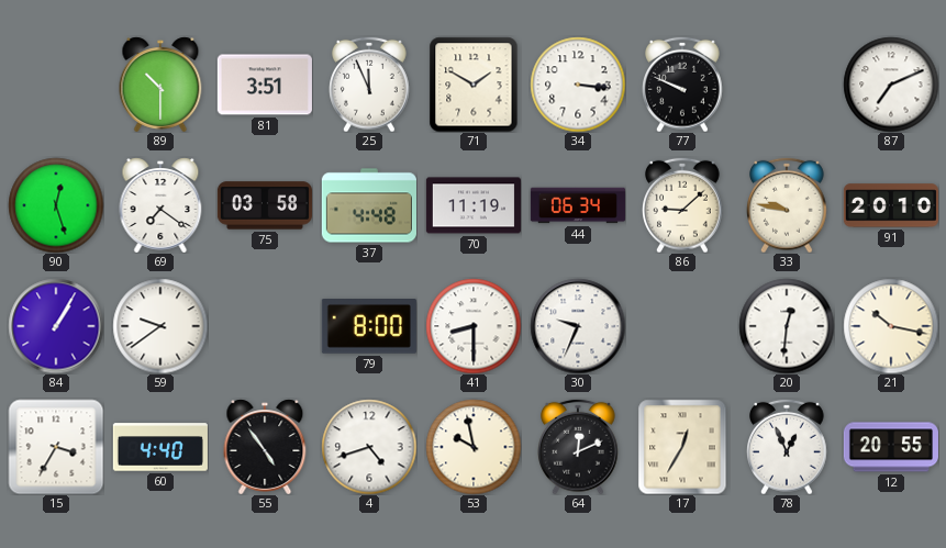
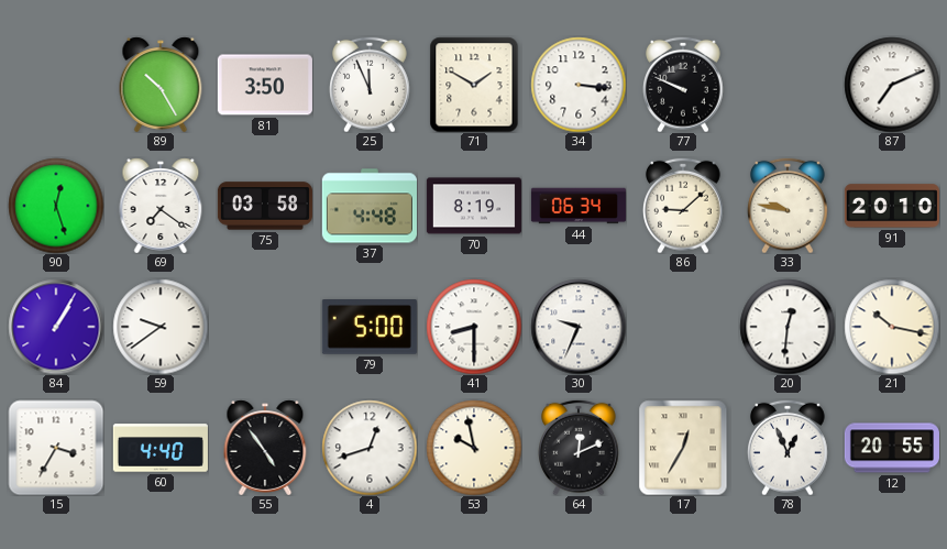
89: 10:30 -> 10:25
81: 3:51 -> 3:50
70: 11:19 -> 8:19
79: 8:00 -> 5:00
4: 4:42 -> 12:42
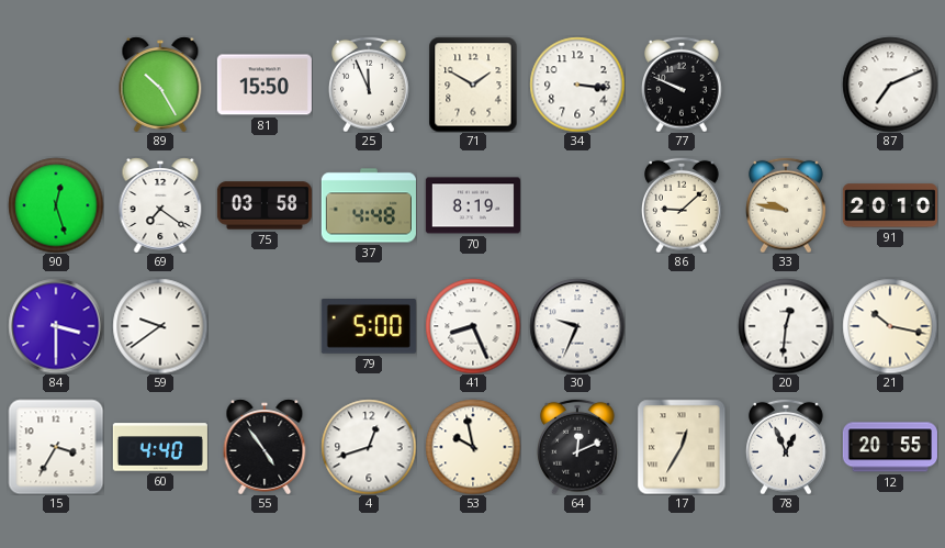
81: 3:50 -> 15:50
44: 06:34 -> none
84: 1:05 -> 3:30
41: 8:30 -> 8:26
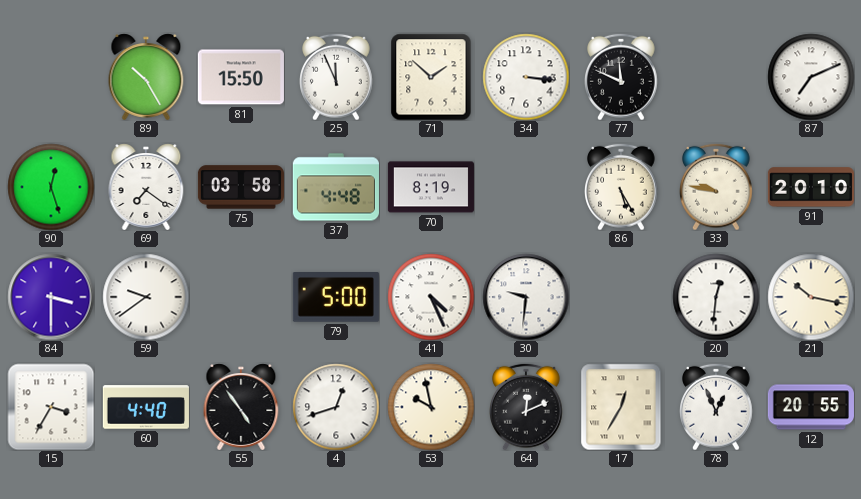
71: 1:50 -> 1:52
77: 9:49 -> 11:49
86: 9:08 -> 5:25
41: 8:26 -> 4:26
30: 9:34 -> 9:31
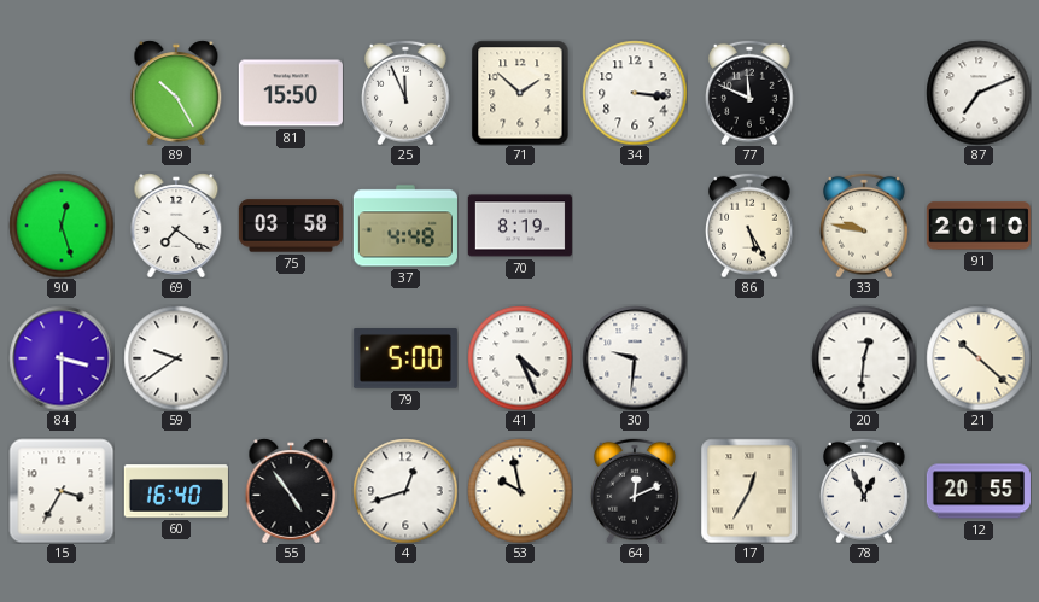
21: 10:17 -> 10:22
60: 4:40 -> 16:40
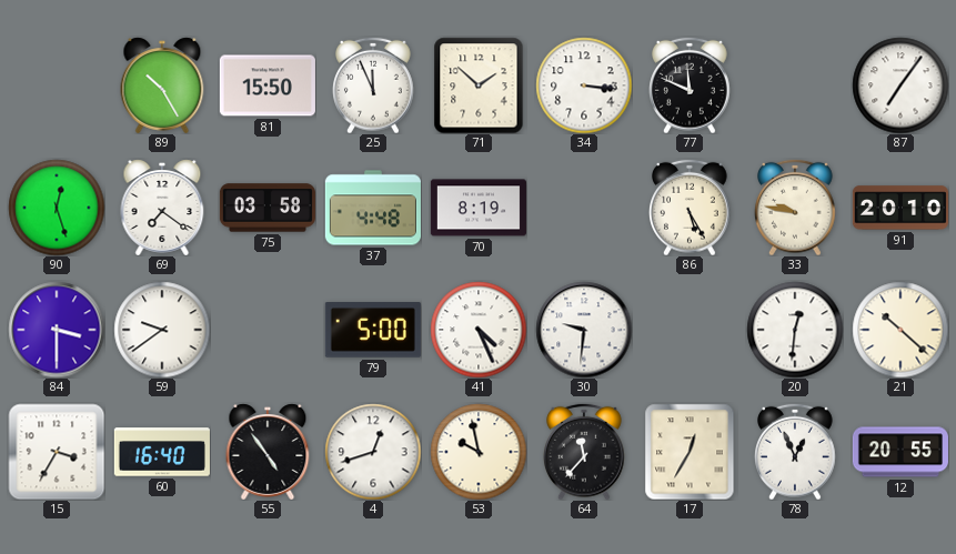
87: 7:11 -> 7:06
64: 12:11 -> 11:37
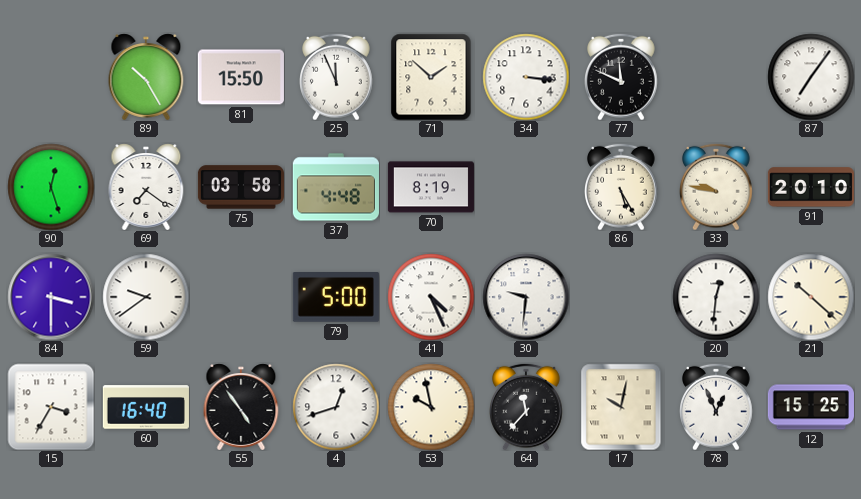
17: 12:35 -> 10:02
12: 20:55 -> 15:25
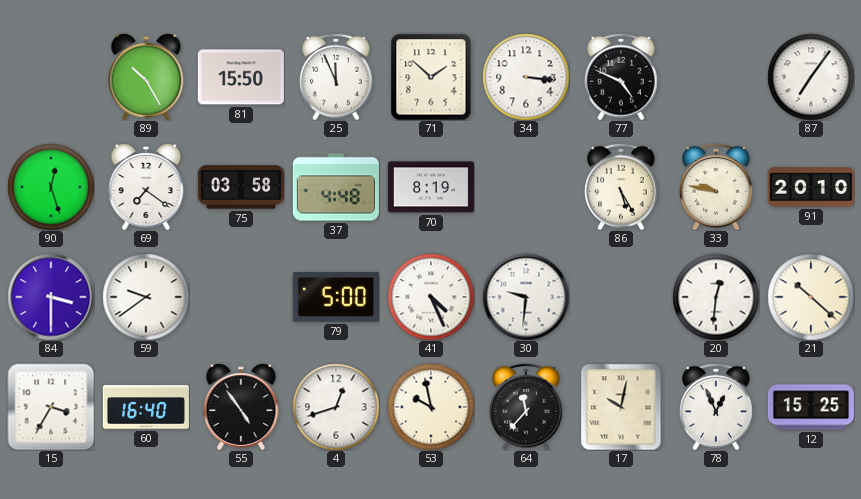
77: 11:49 -> 4:49
